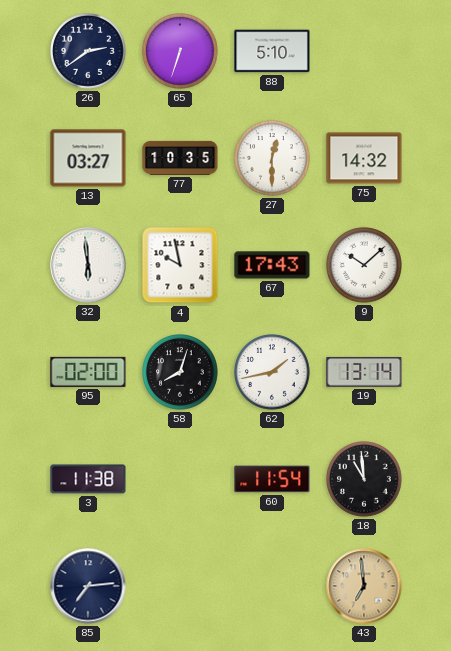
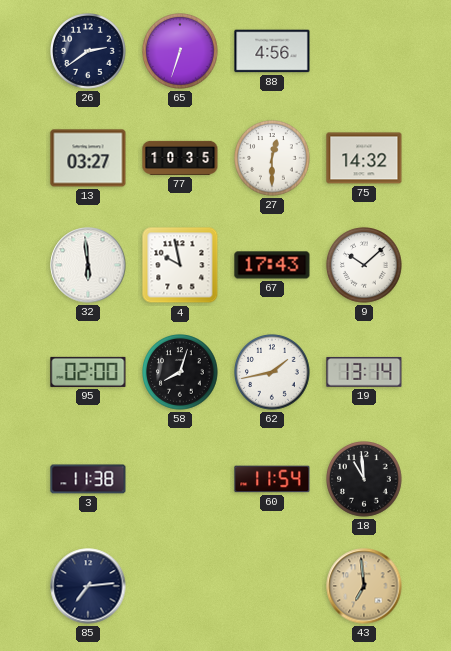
88: 5:10 -> 4:56
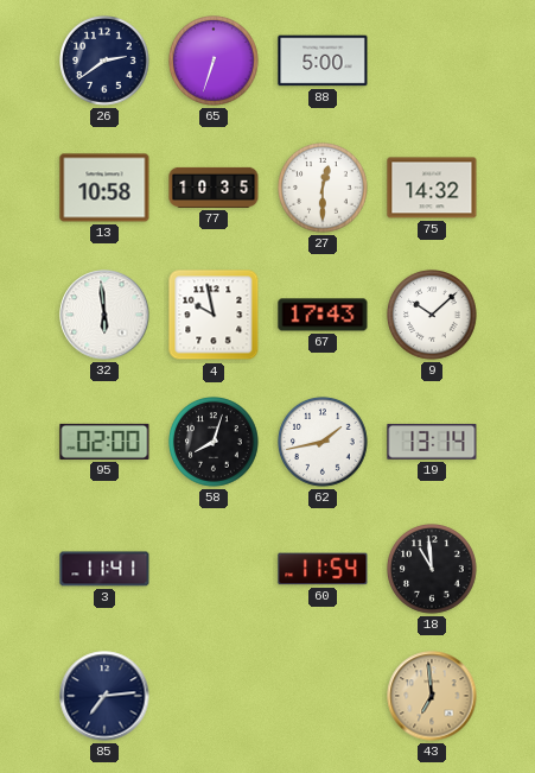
88: 4:56 -> 5:00
13: 03:27 -> 10:58
3: 11:38 -> 11:41
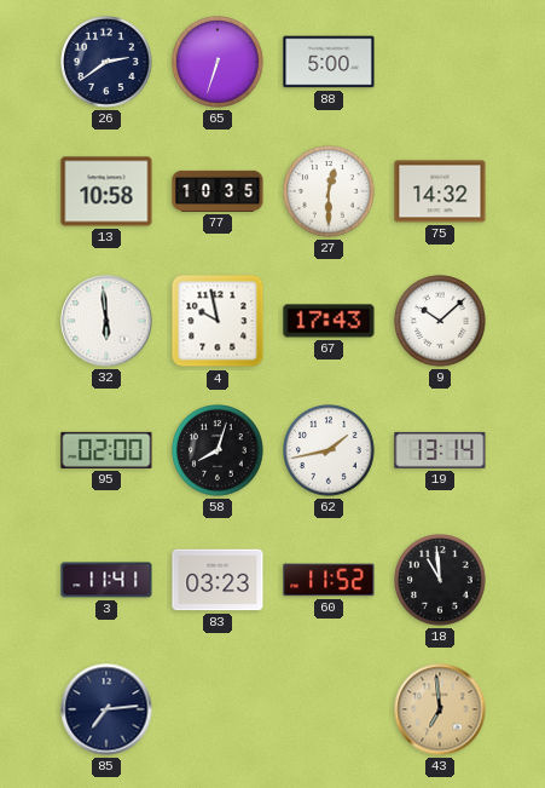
83: none -> 03:23
60: 11:54 -> 11:52
